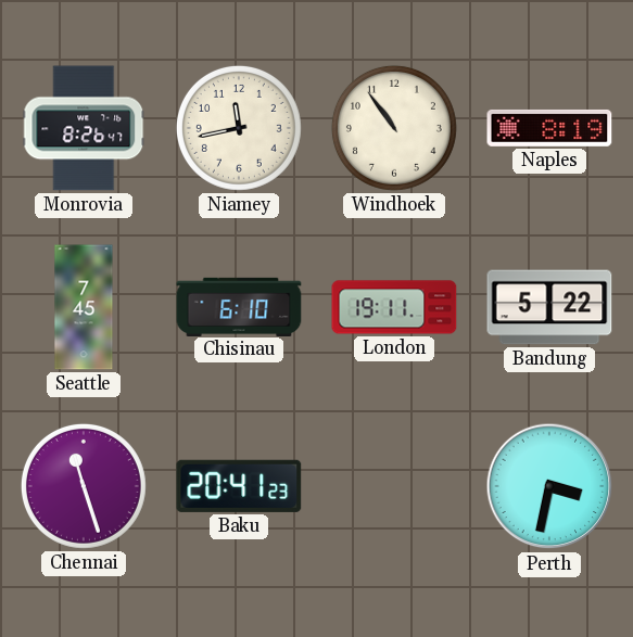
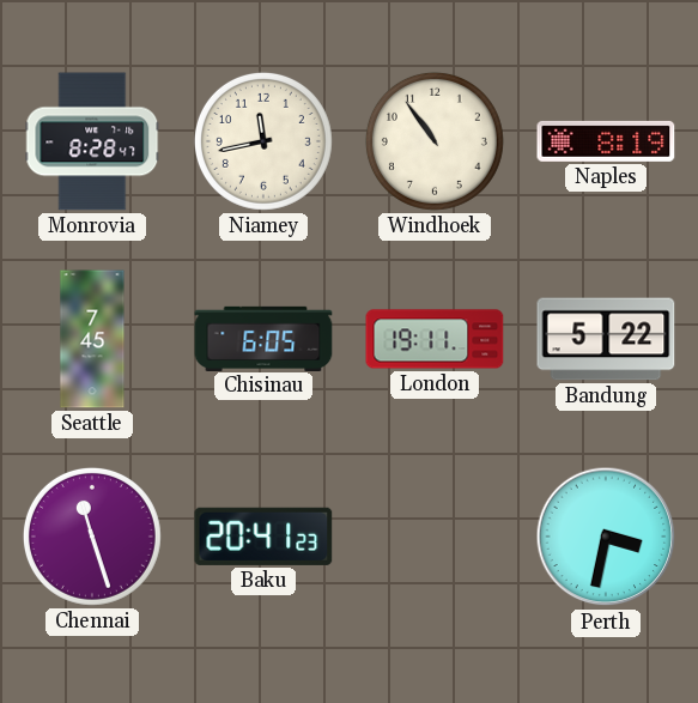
Monrovia: 8:26 -> 8:28
Chisinau: 6:10 -> 6:05
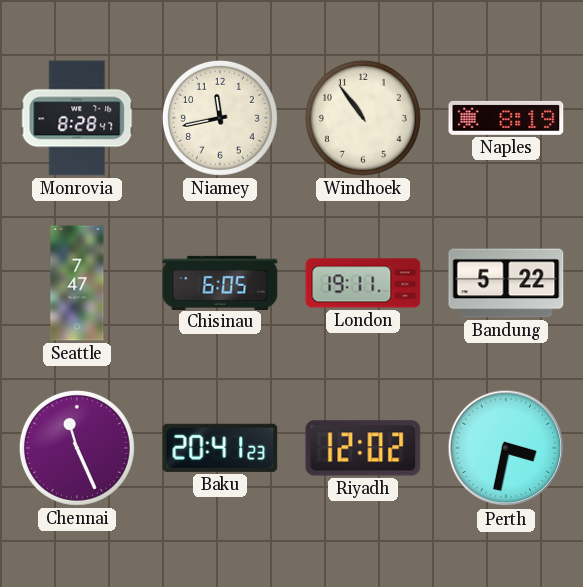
Seattle: 7:45 -> 7:47
Chennai: 11:27 -> 11:26
Riyadh: none -> 12:02
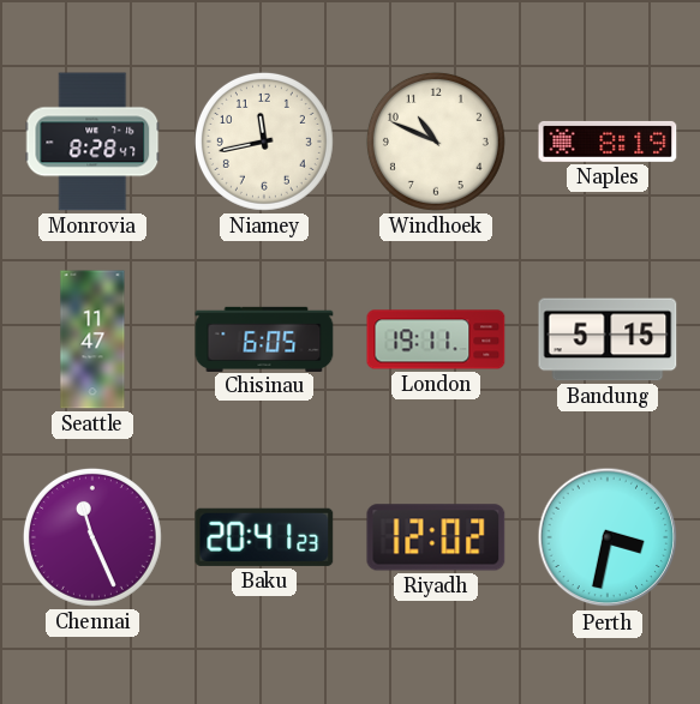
Windhoek: 10:54 -> 10:49
Seattle: 7:47 -> 11:47
Bandung: 5:22 -> 5:15
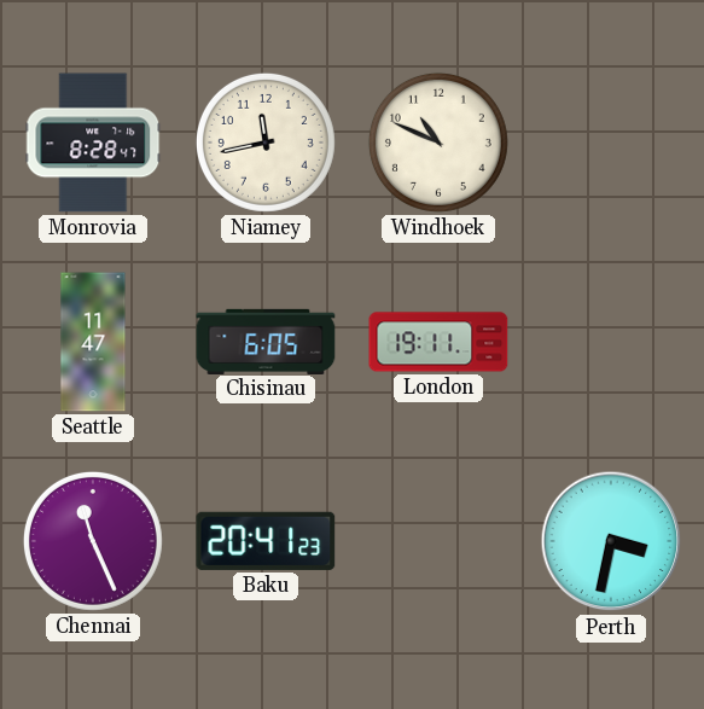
Naples: 8:19 -> none
Bandung: 5:15 -> none
Riyadh: 12:02 -> none
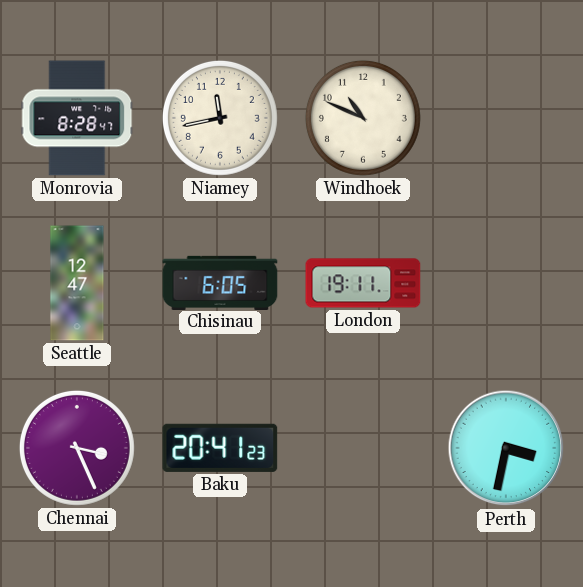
Seattle: 11:47 -> 12:47
Chennai: 11:26 -> 3:26
